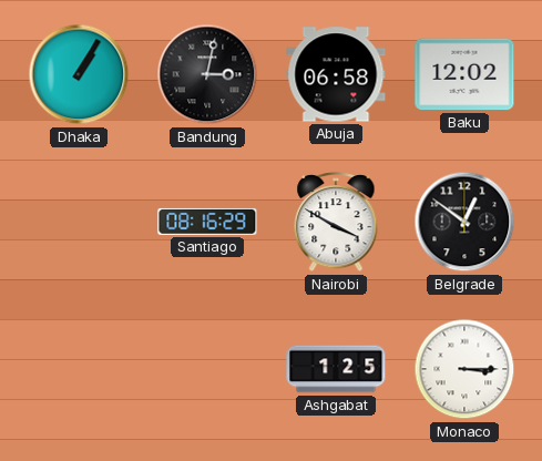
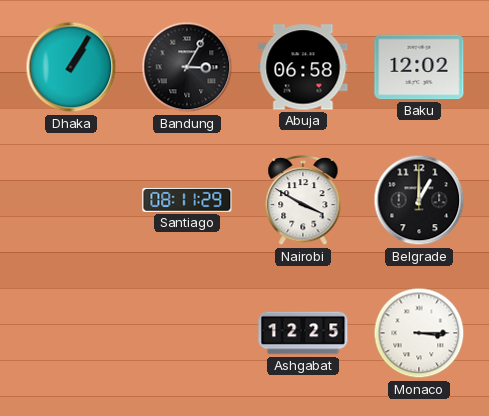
Bandung: 3:02 -> 3:05
Santiago: 08:16 -> 08:11
Belgrade: 12:51 -> 1:00
Ashgabat: 1:25 -> 12:25
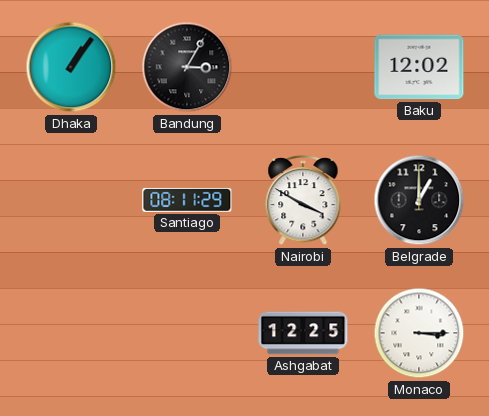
Dhaka: 1:05 -> 1:06
Abuja: 06:58 -> none
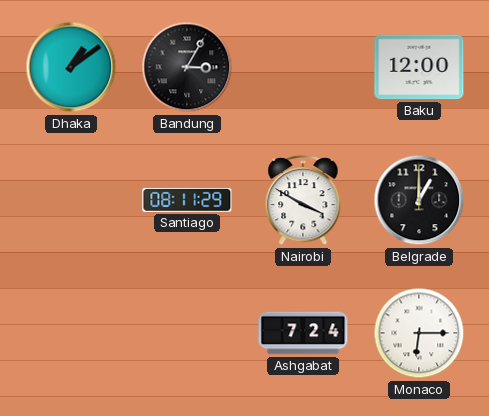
Dhaka: 1:06 -> 1:09
Baku: 12:02 -> 12:00
Ashgabat: 12:25 -> 7:24
Monaco: 3:15 -> 6:15
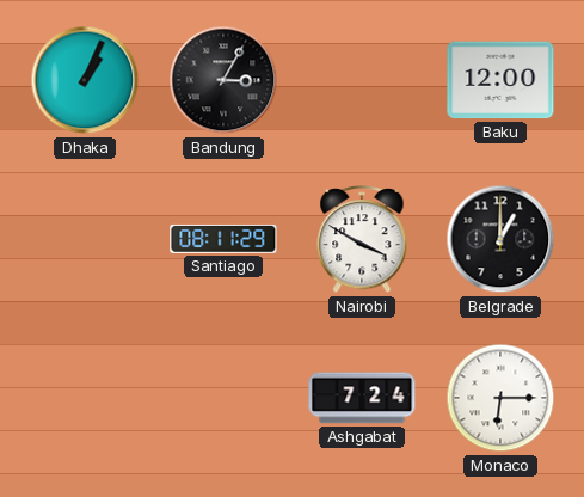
Dhaka: 1:09 -> 1:04
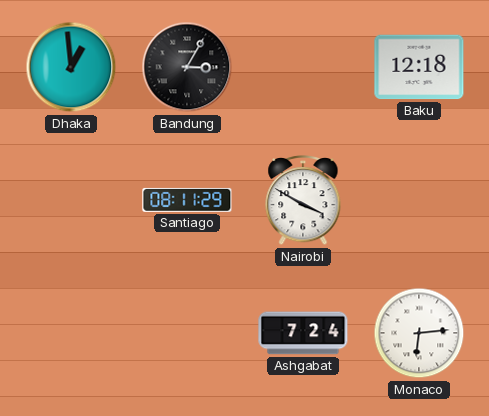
Dhaka: 1:04 -> 12:59
Baku: 12:00 -> 12:18
Belgrade: 1:00 -> none
Monaco: 6:15 -> 6:14
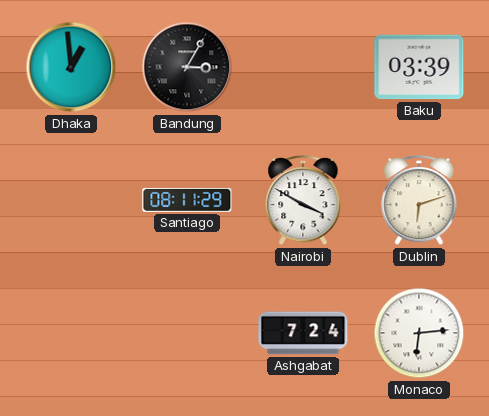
Baku: 12:18 -> 03:39
Dublin: none -> 6:12
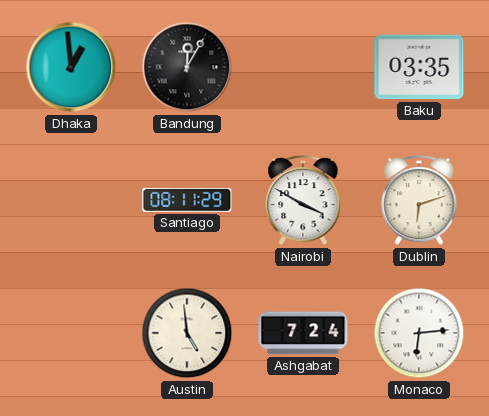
Bandung: 3:05 -> 12:05
Baku: 03:39 -> 03:35
Austin: none -> 4:59
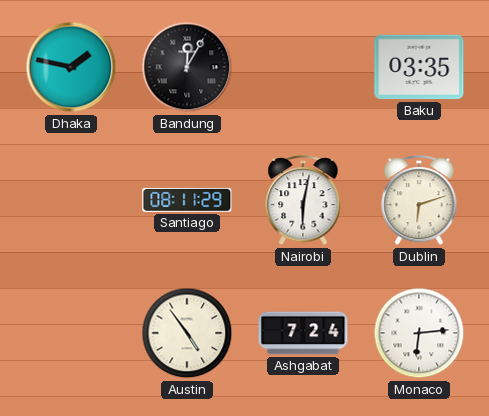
Dhaka: 12:59 -> 1:47
Nairobi: 3:50 -> 6:02
Austin: 4:59 -> 4:54
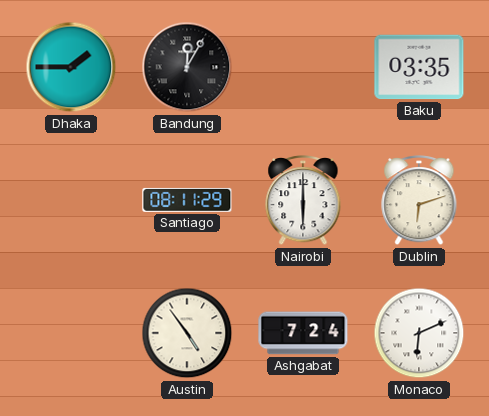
Dhaka: 1:47 -> 1:45
Nairobi: 6:02 -> 6:00
Monaco: 6:14 -> 6:11
